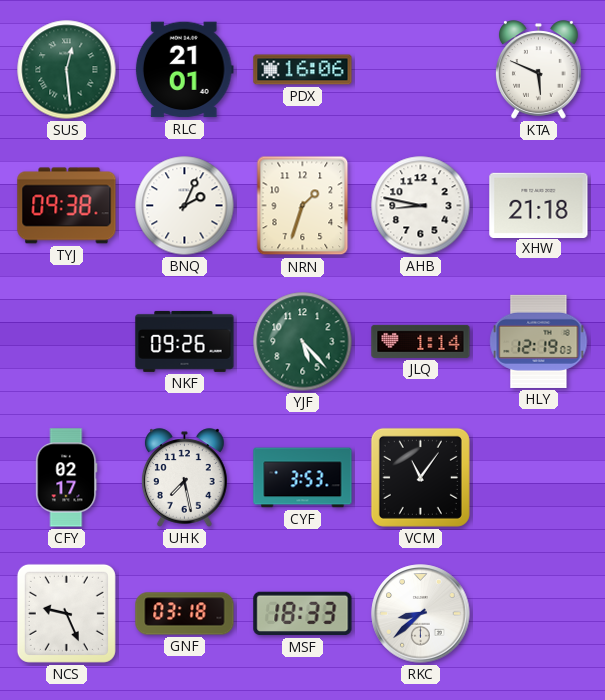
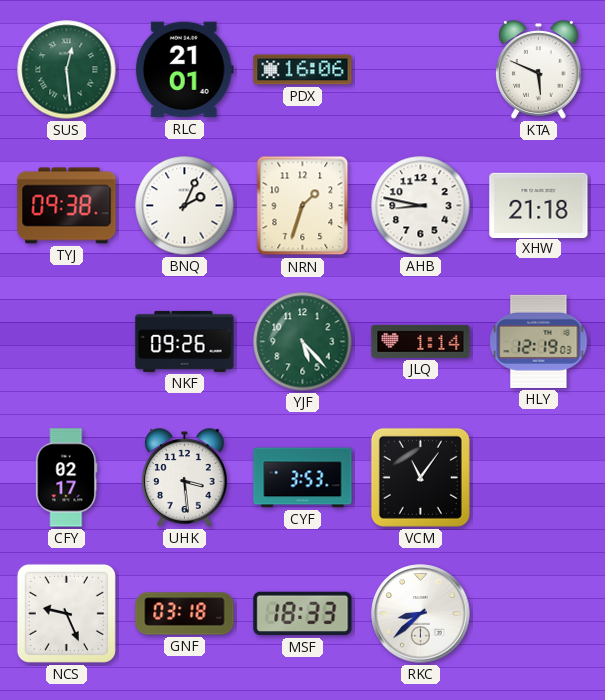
UHK: 7:28 -> 3:29
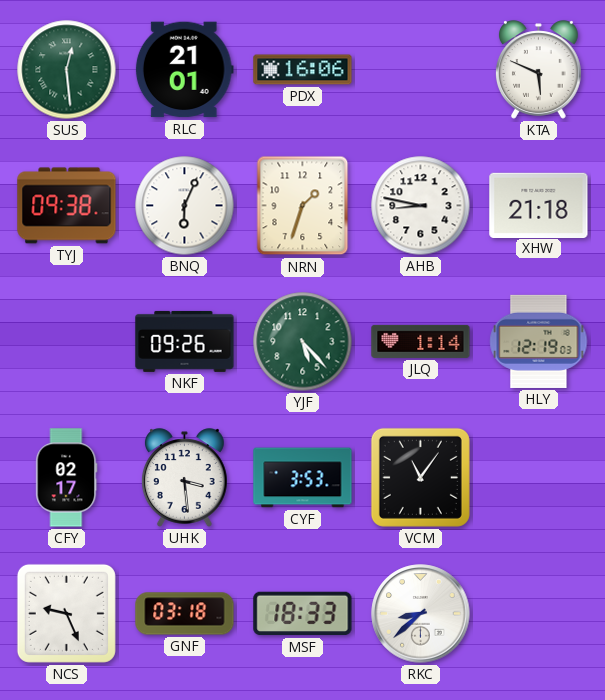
BNQ: 2:04 -> 6:04
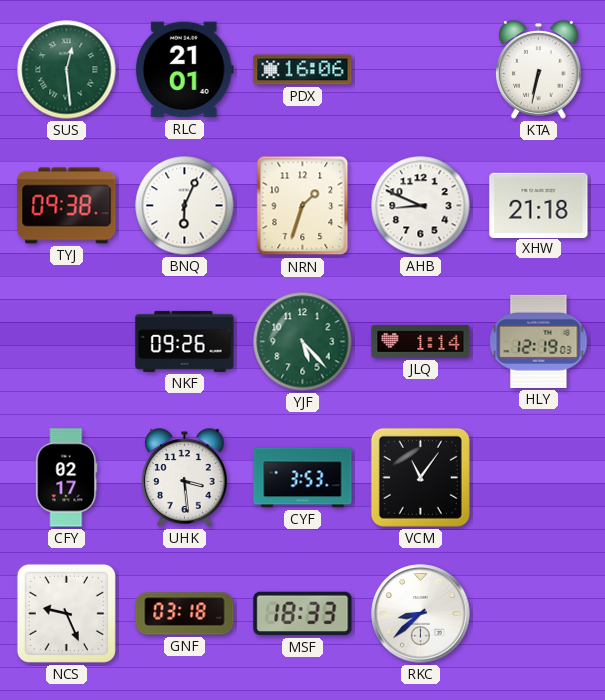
KTA: 5:49 -> 6:32
AHB: 8:47 -> 8:49
